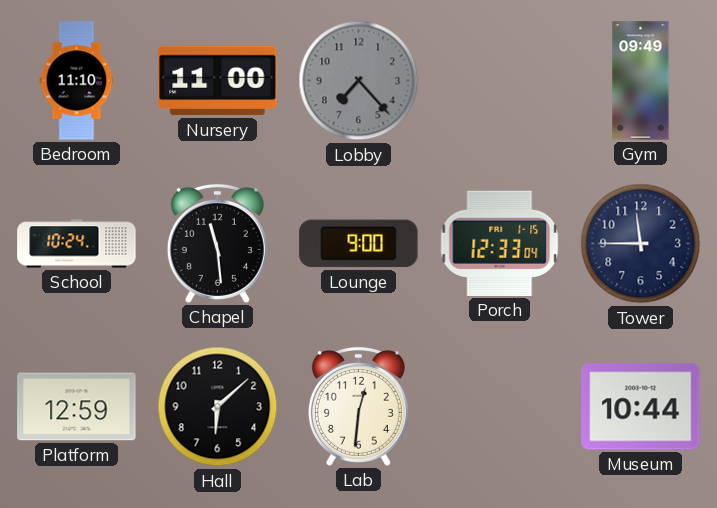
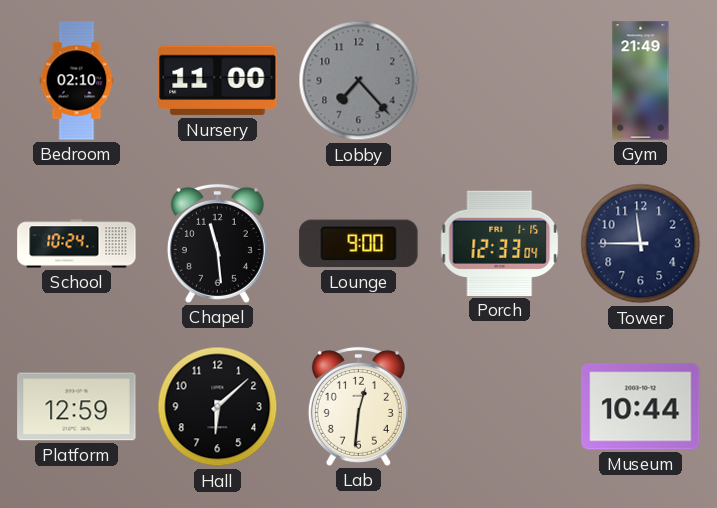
Bedroom: 11:10 -> 02:10
Gym: 09:49 -> 21:49
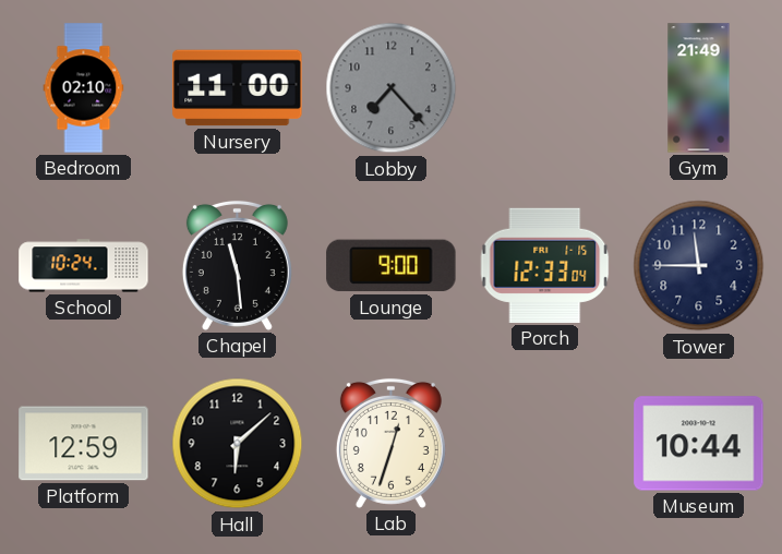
Lab: 12:31 -> 12:33
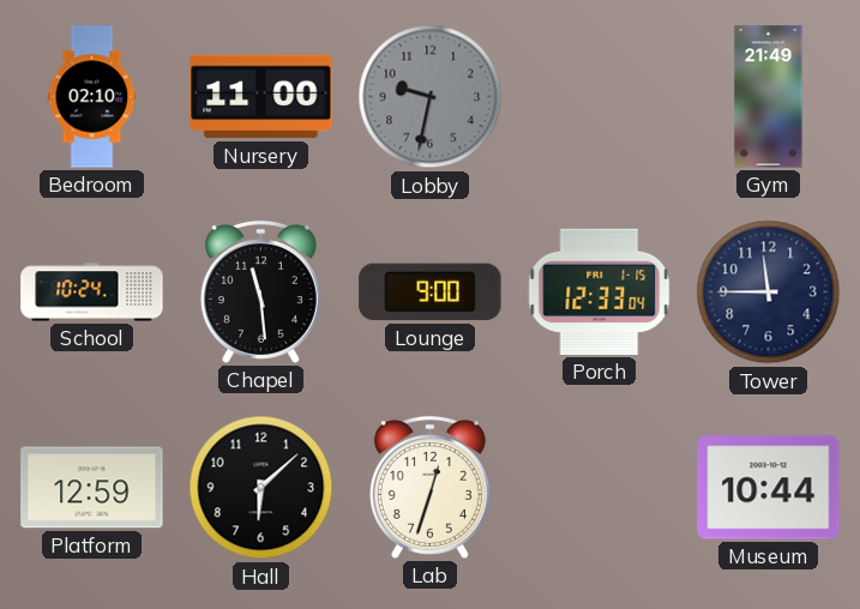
Lobby: 7:23 -> 9:32
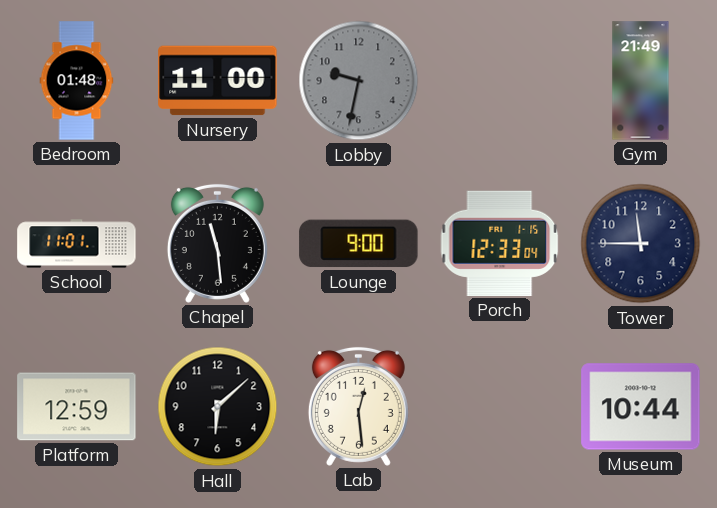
Bedroom: 02:10 -> 01:48
School: 10:24 -> 11:01
Lab: 12:33 -> 12:29
